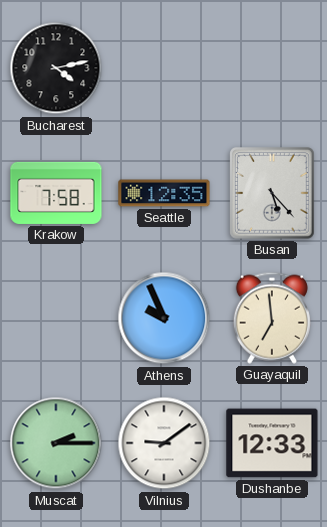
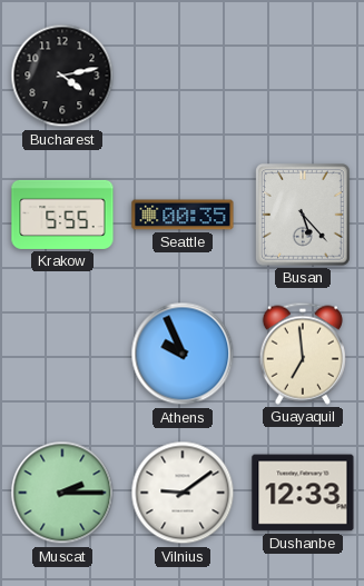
Krakow: 7:58 -> 5:55
Seattle: 12:35 -> 00:35
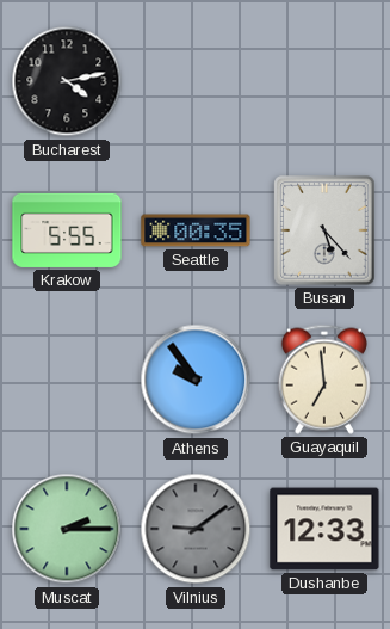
Athens: 9:56 -> 9:54
Vilnius dial: white -> grey
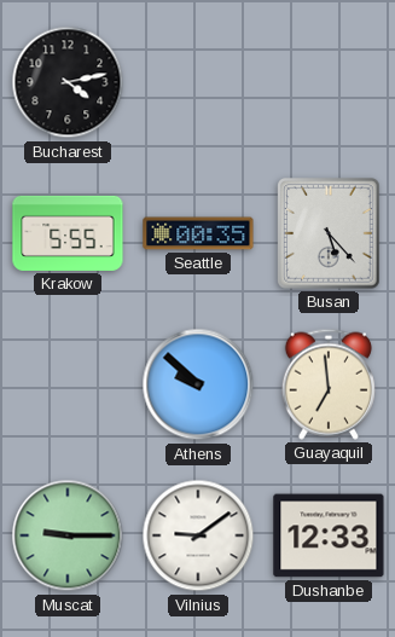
Athens: 9:54 -> 9:52
Muscat: 2:15 -> 9:15
Vilnius dial: grey -> white
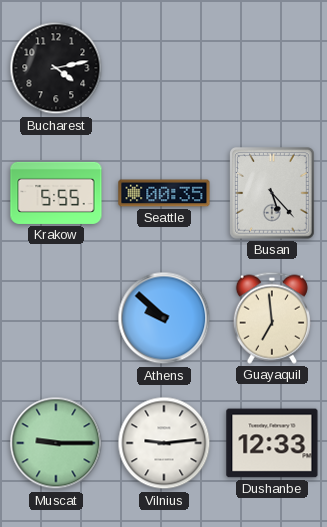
Vilnius: 9:09 -> 9:14
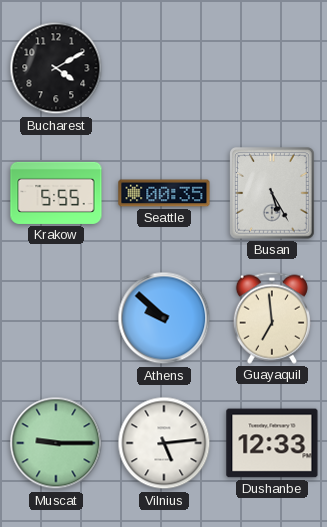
Bucharest: 4:13 -> 4:10
Busan: 5:23 -> 5:25
Vilnius: 9:14 -> 5:14
